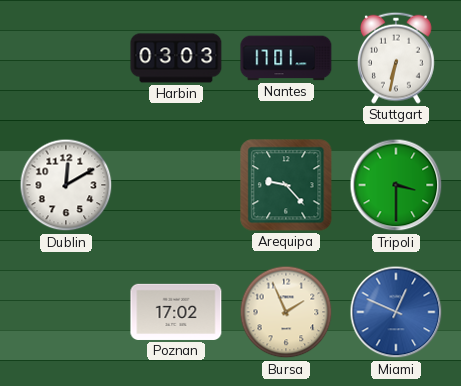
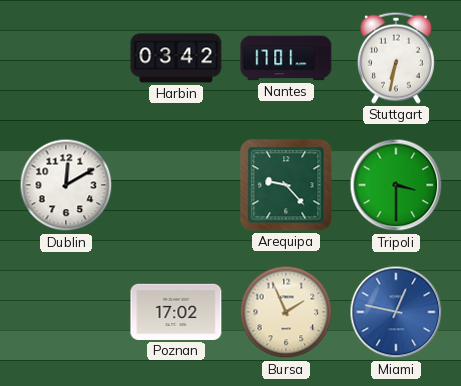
Harbin: 03:03 -> 03:42
Miami: 12:49 -> 12:47
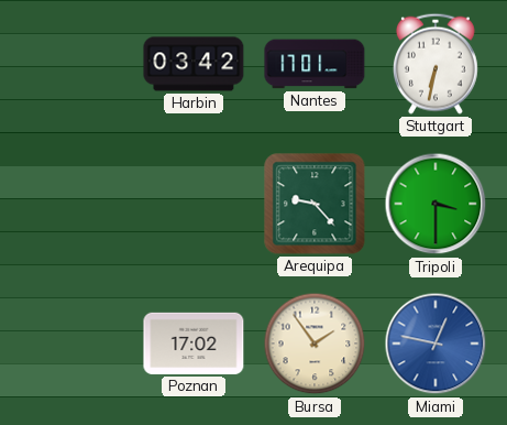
Dublin: 12:10 -> none
Bursa: 1:56 -> 1:54
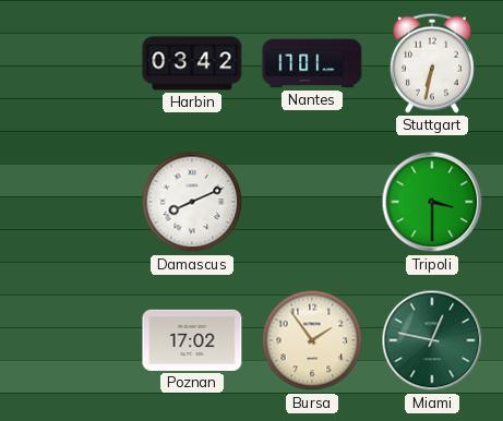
Damascus: none -> 8:11
Arequipa: 9:23 -> none
Miami dial: blue -> green
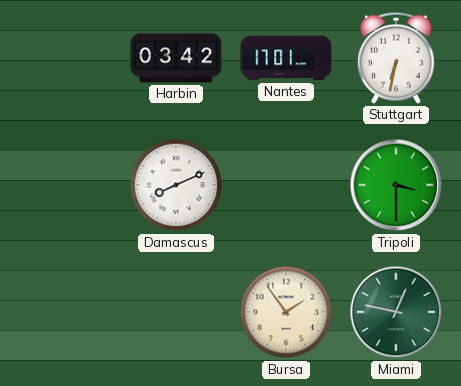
Poznan: 17:02 -> none
